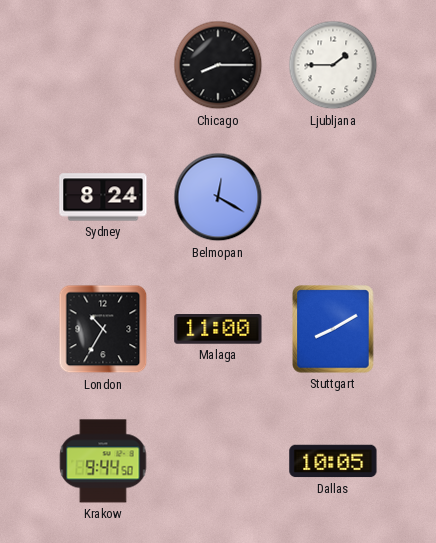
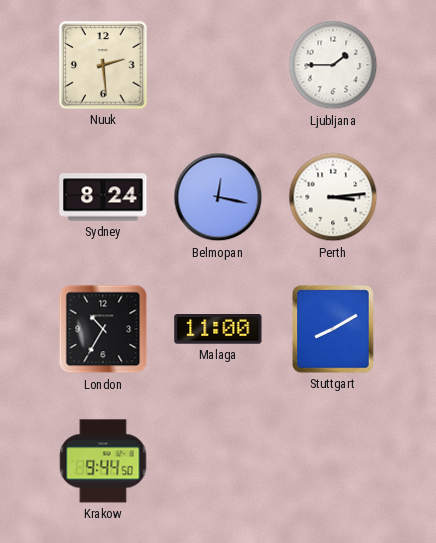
Nuuk: none -> 2:29
Chicago: 8:15 -> none
Belmopan: 12:20 -> 12:17
Perth: none -> 3:14
Dallas: 10:05 -> none
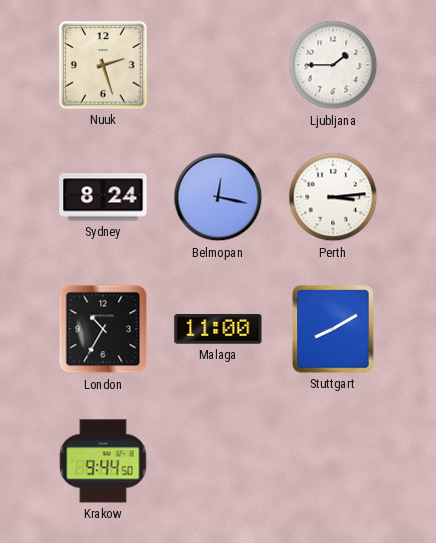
Nuuk: 2:29 -> 2:27
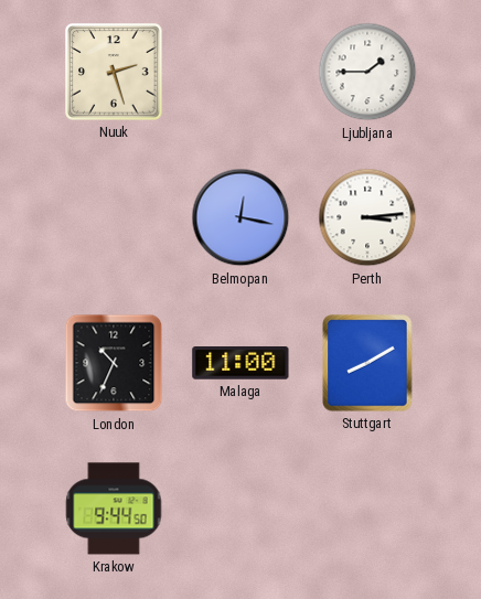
Sydney: 8:24 -> none
London: 10:35 -> 10:34
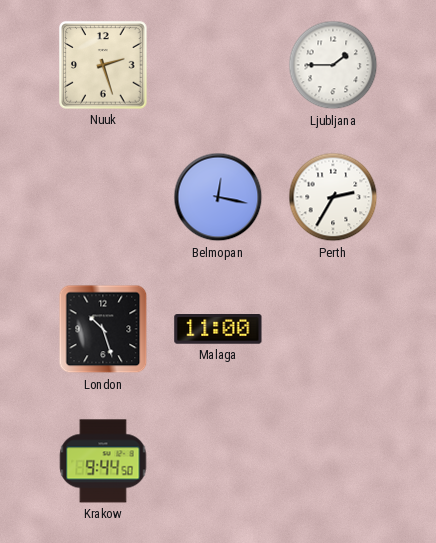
Perth: 3:14 -> 2:35
London: 10:34 -> 10:27
Stuttgart: 8:10 -> none
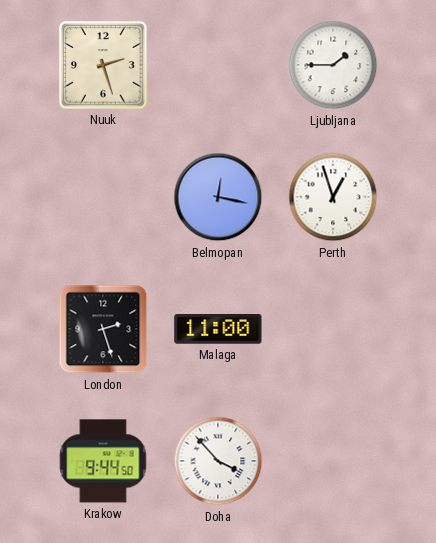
Perth: 2:35 -> 12:57
London: 10:27 -> 2:27
Doha: none -> 3:53
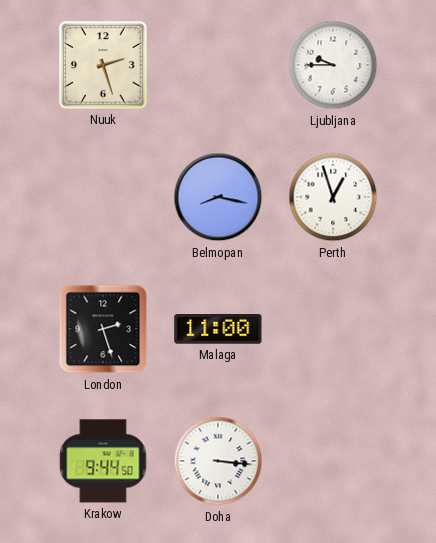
Ljubljana: 1:45 -> 9:45
Belmopan: 12:17 -> 8:17
Doha: 3:53 -> 3:16
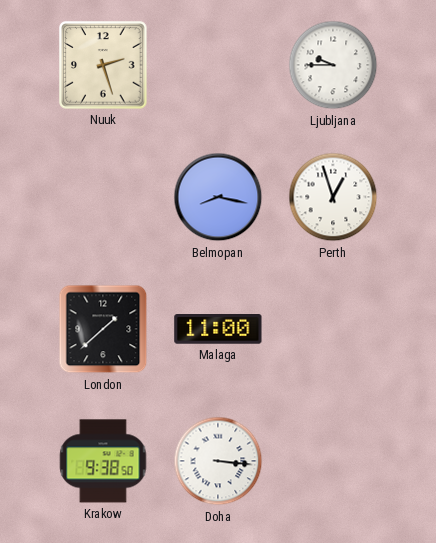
London: 2:27 -> 1:38
Krakow: 9:44 -> 9:38
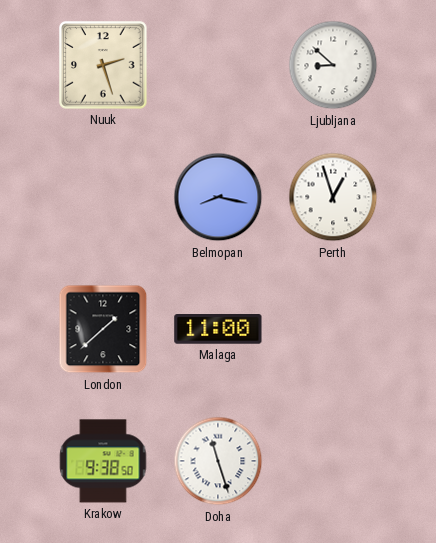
Ljubljana: 9:45 -> 8:52
Doha: 3:16 -> 11:27
